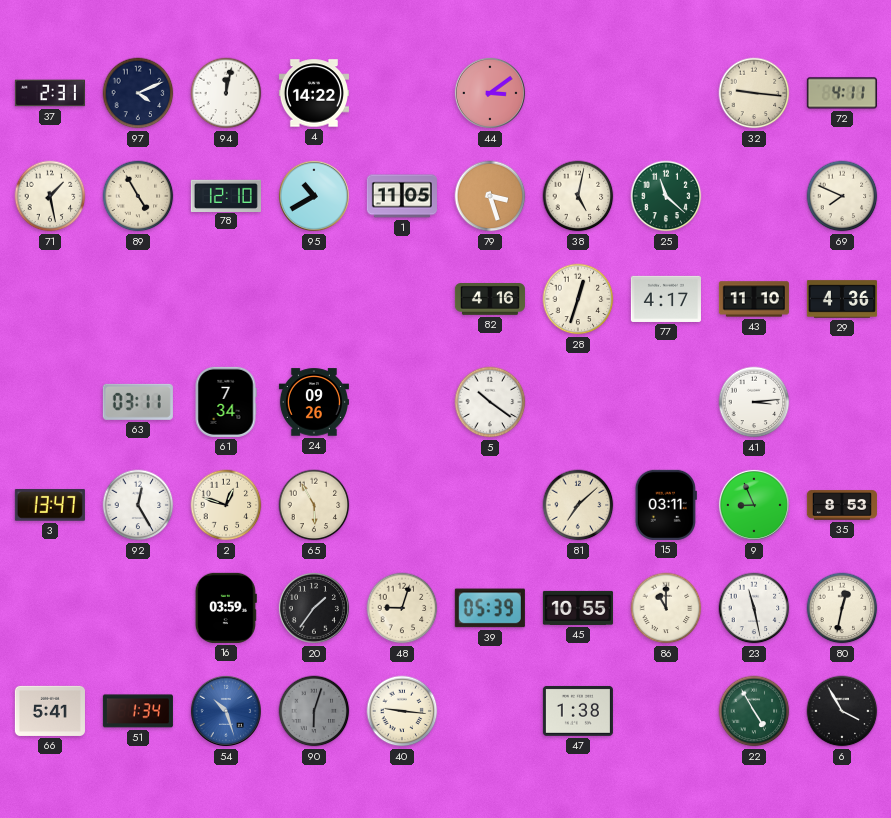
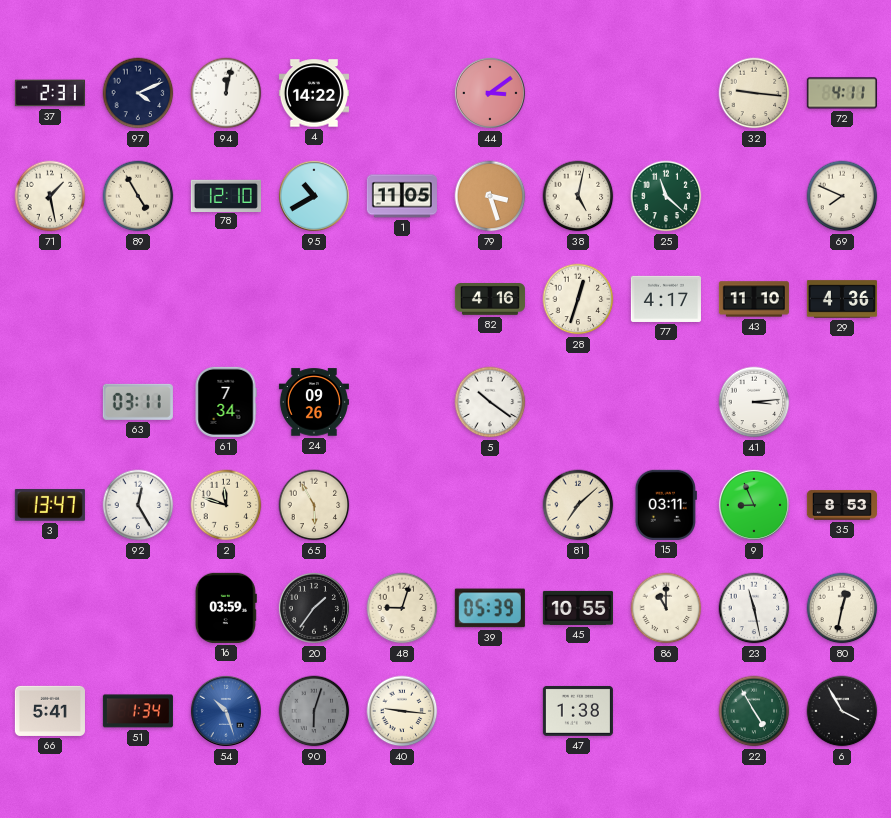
2: 12:48 -> 11:48
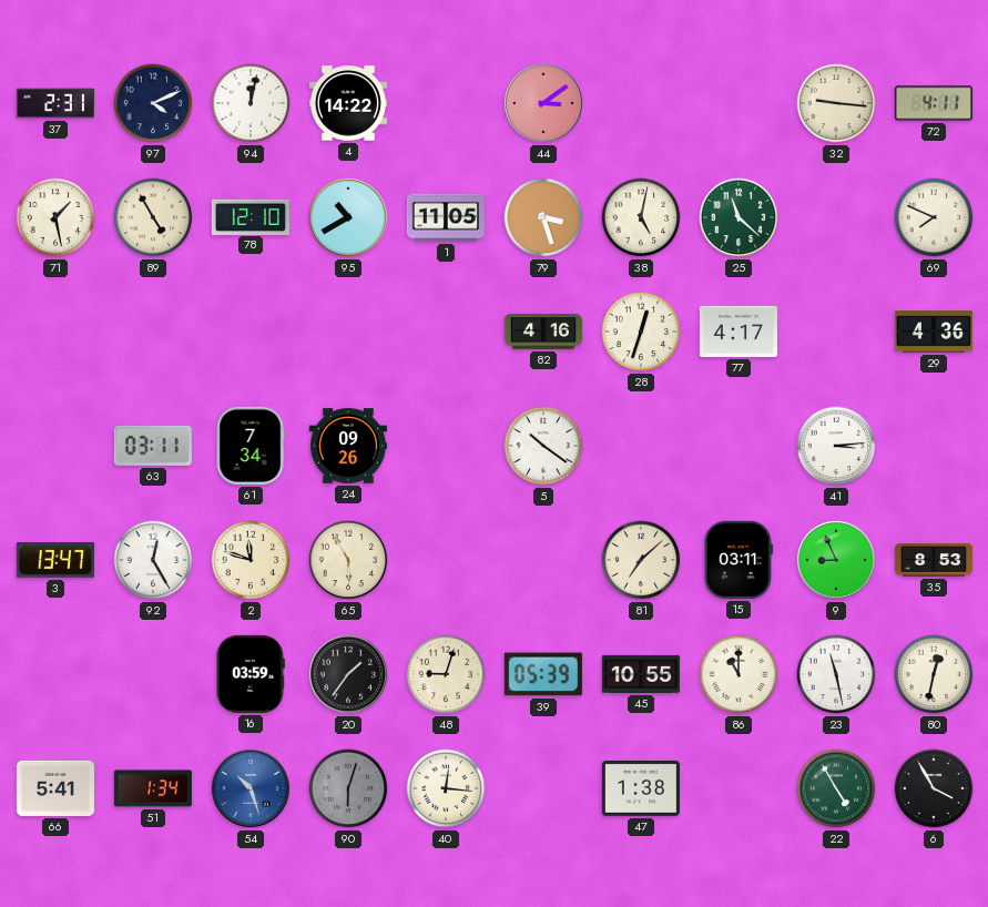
43: 11:10 -> none
40: 9:16 -> 12:16
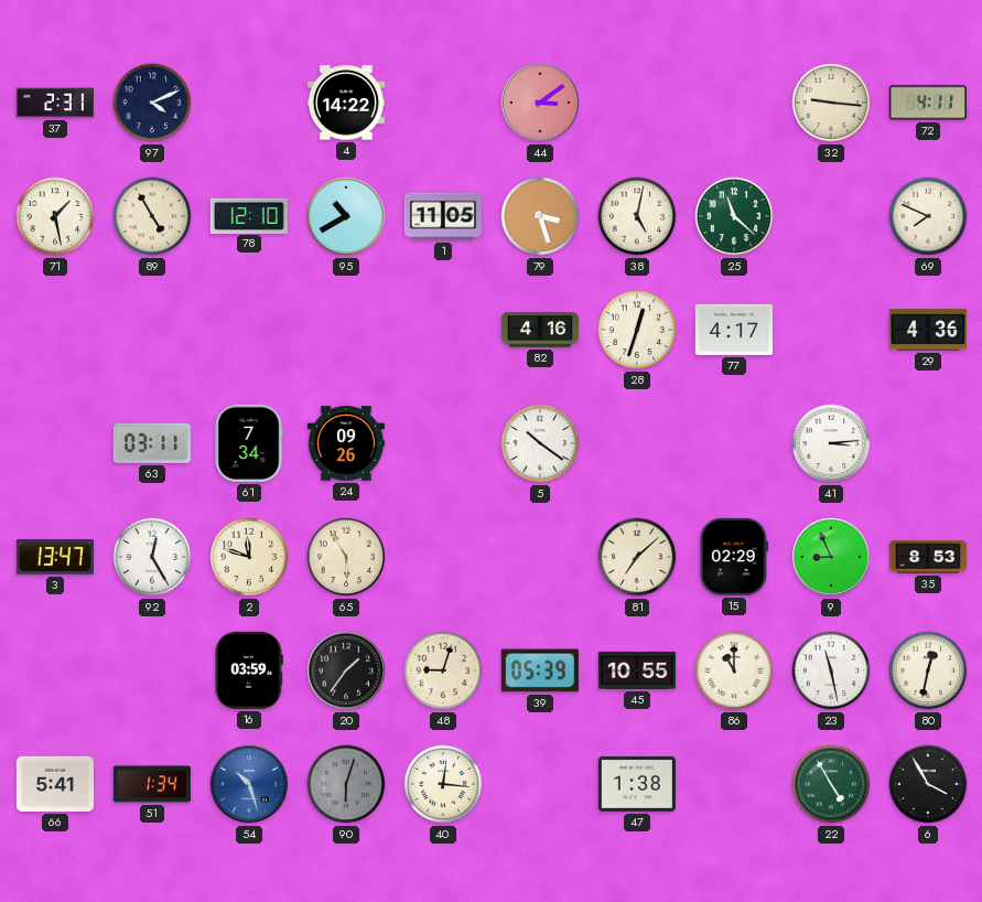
94: 12:02 -> none
15: 03:11 -> 02:29
